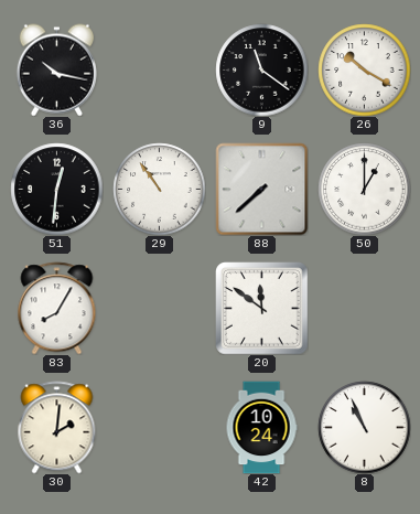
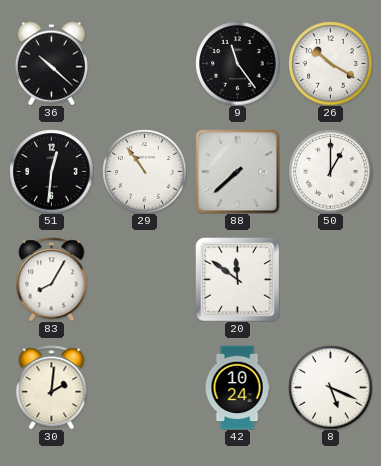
36: 10:17 -> 10:22
9: 11:21 -> 11:24
8: 10:56 -> 5:19
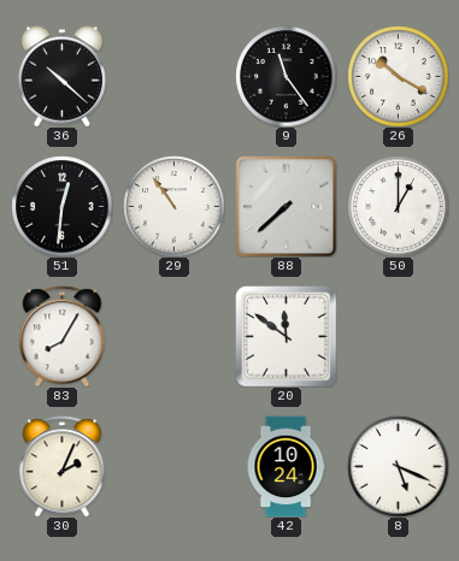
30: 2:01 -> 2:04
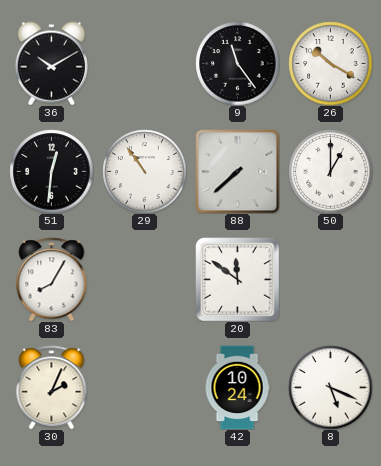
36: 10:22 -> 10:10
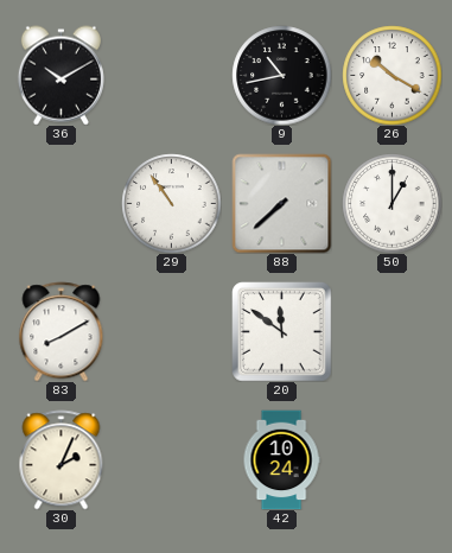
9: 11:24 -> 10:43
51: 12:31 -> none
83: 8:05 -> 8:10
8: 5:19 -> none
